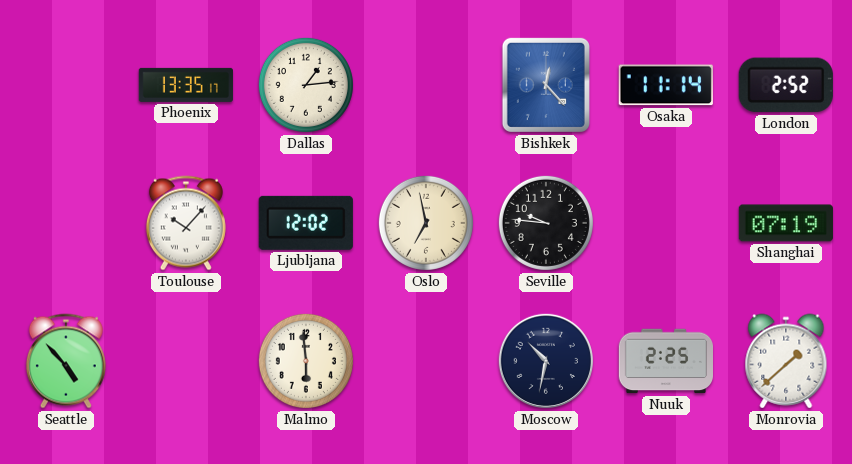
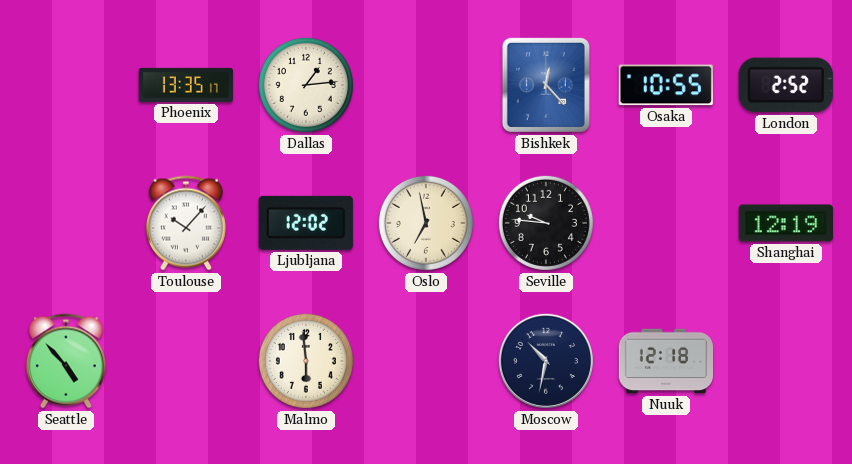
Osaka: 11:14 -> 10:55
Shanghai: 07:19 -> 12:19
Nuuk: 2:25 -> 12:18
Monrovia: 1:38 -> none
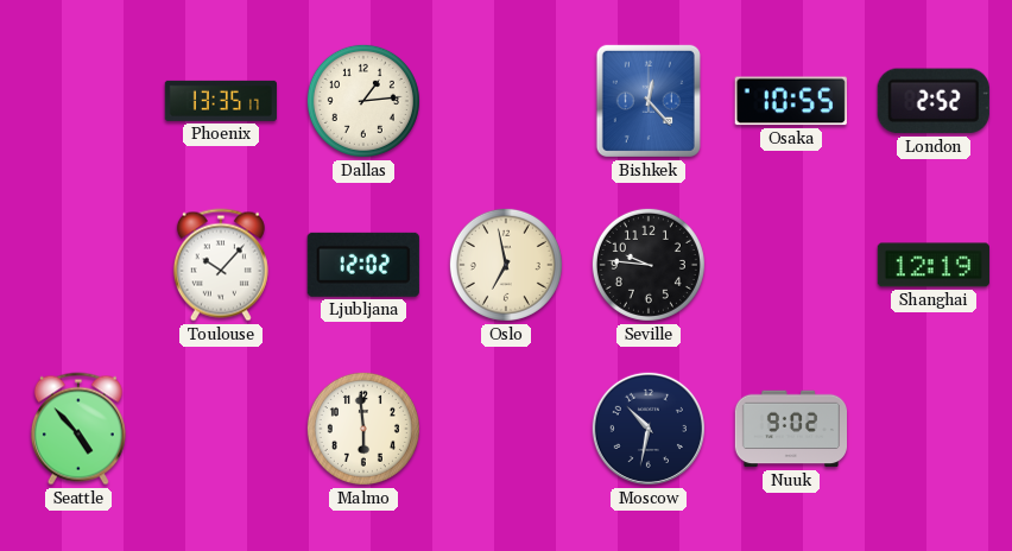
Nuuk: 12:18 -> 9:02
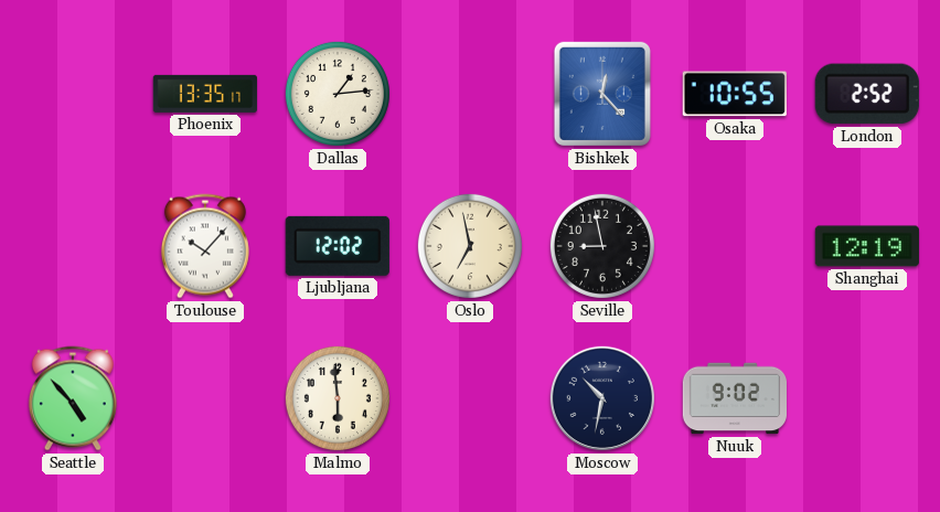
Seville: 9:46 -> 8:58
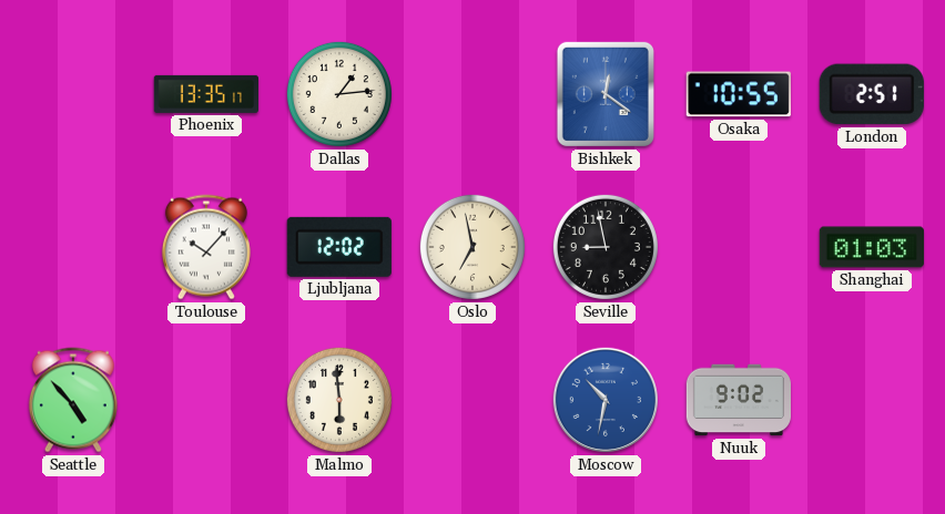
Bishkek: 12:23 -> 12:21
London: 2:52 -> 2:51
Shanghai: 12:19 -> 01:03
Moscow dial: navy -> blue
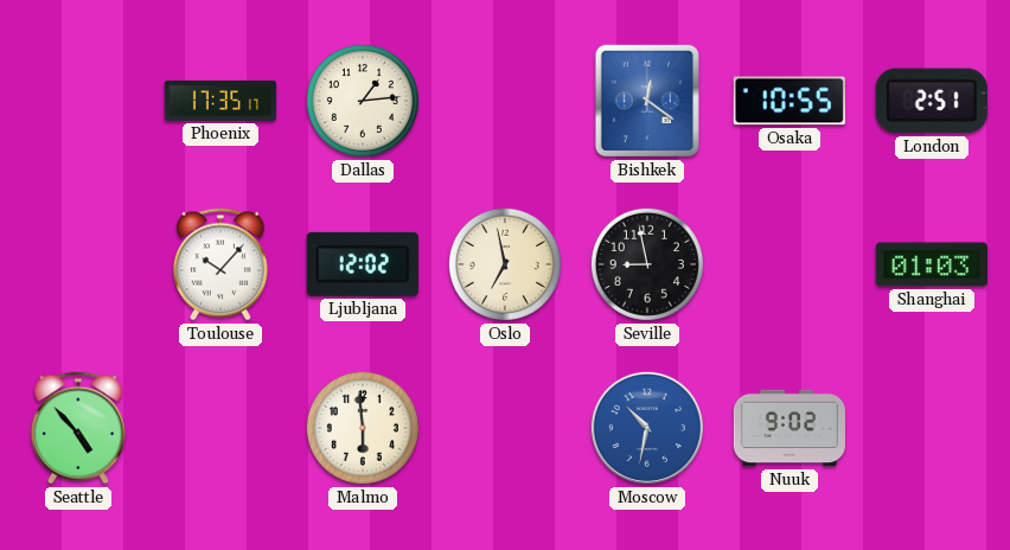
Phoenix: 13:35 -> 17:35
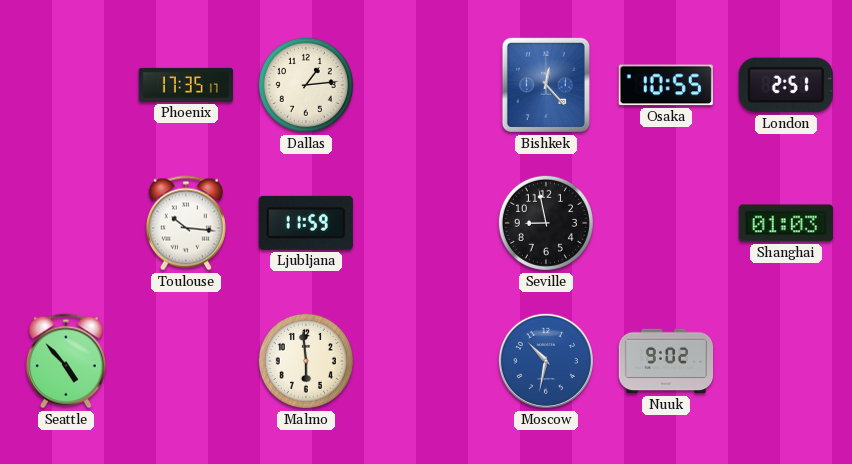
Bishkek: 12:21 -> 12:23
Toulouse: 10:07 -> 10:16
Ljubljana: 12:02 -> 11:59
Oslo: 6:58 -> none
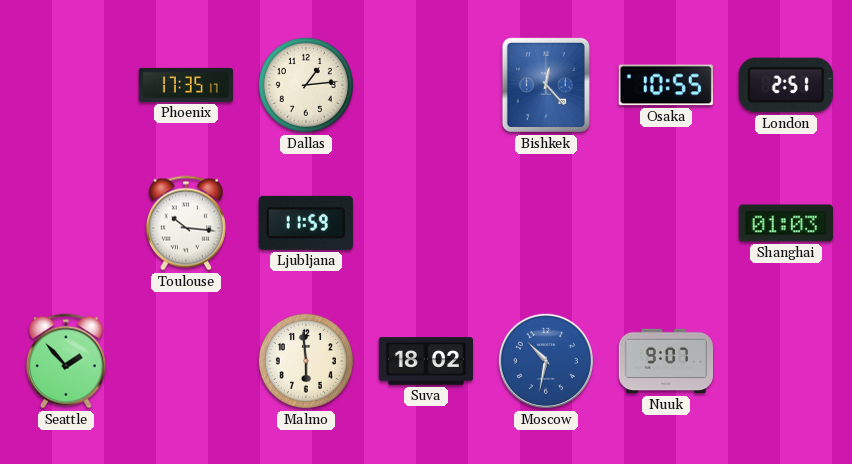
Seville: 8:58 -> none
Seattle: 4:53 -> 1:53
Suva: none -> 18:02
Nuuk: 9:02 -> 9:07
